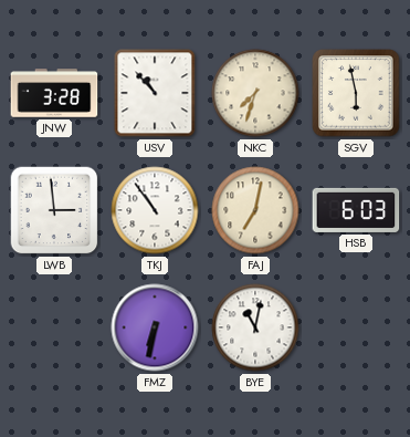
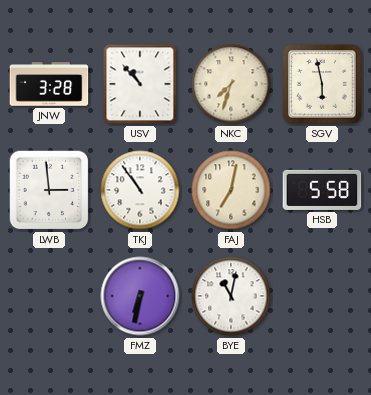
HSB: 6:03 -> 5:58
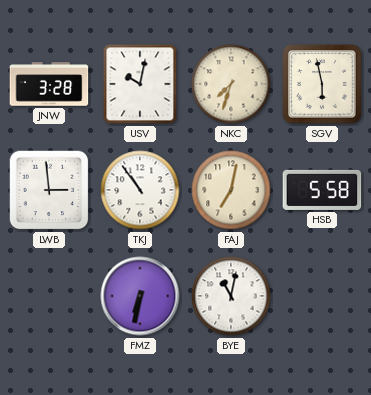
USV: 10:53 -> 10:02
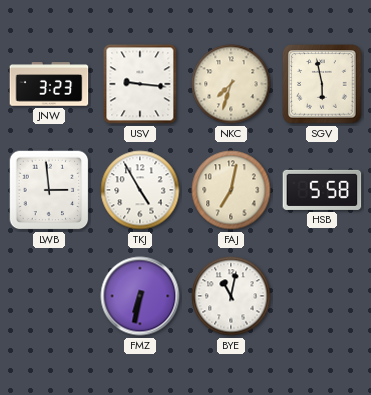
JNW: 3:28 -> 3:23
USV: 10:02 -> 9:16
TKJ: 10:54 -> 4:55
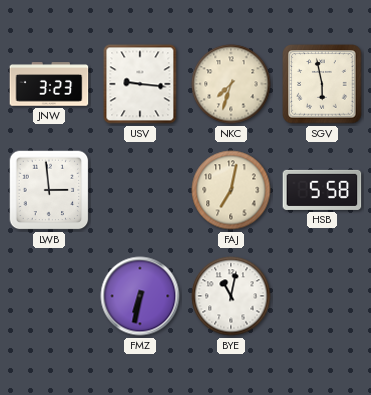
TKJ: 4:55 -> none
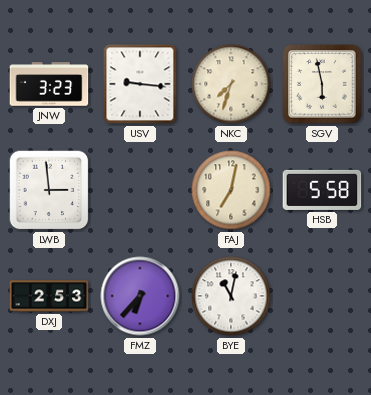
DXJ: none -> 2:53
FMZ: 6:32 -> 6:37
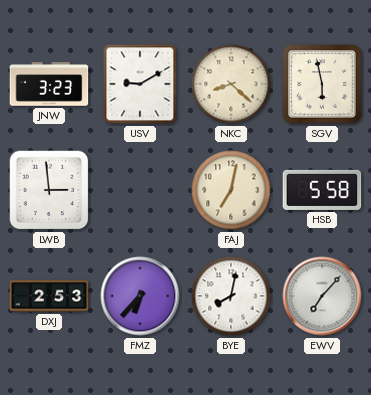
USV: 9:16 -> 9:10
NKC: 7:33 -> 8:22
BYE: 11:02 -> 8:02
EWV: none -> 7:07
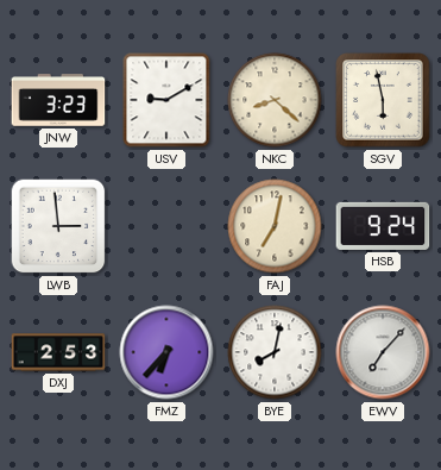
HSB: 5:58 -> 9:24
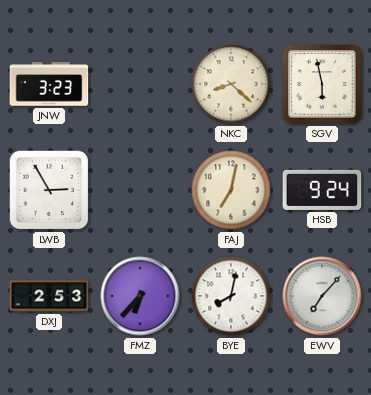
USV: 9:10 -> none
LWB: 2:59 -> 2:55
